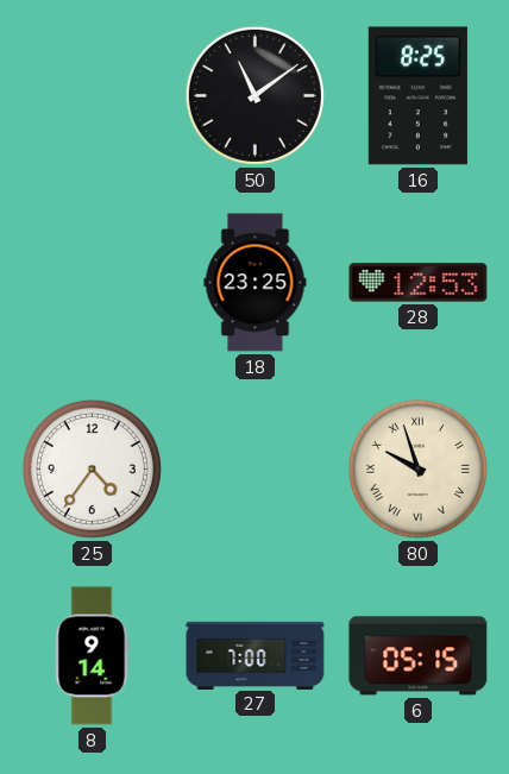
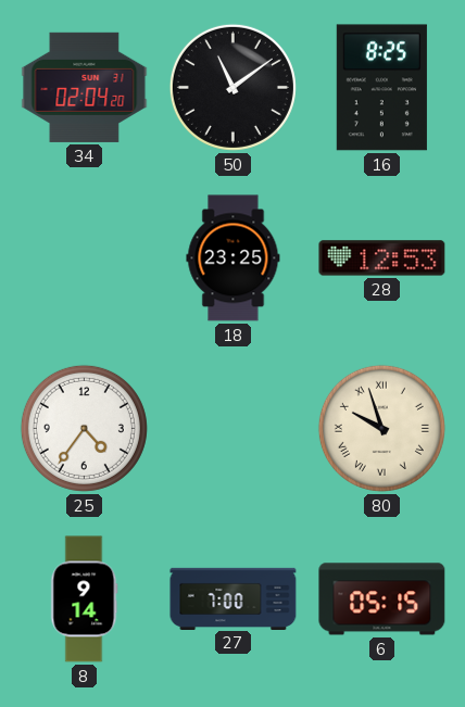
34: none -> 02:04
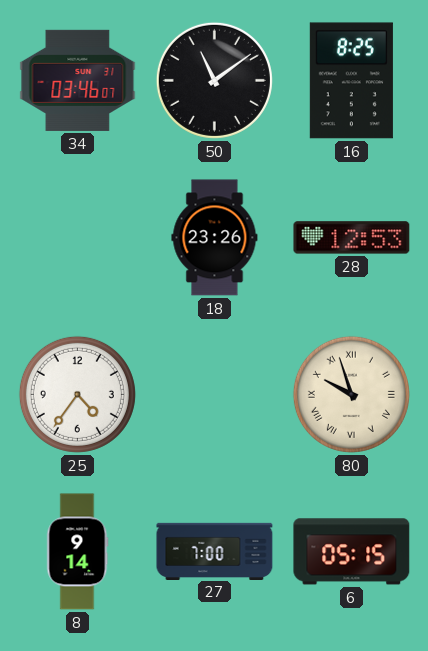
34: 02:04 -> 03:46
18: 23:25 -> 23:26
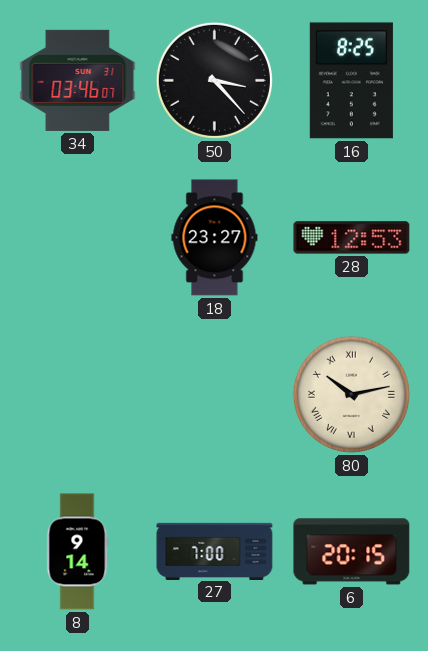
50: 11:09 -> 3:23
18: 23:26 -> 23:27
25: 4:36 -> none
80: 9:57 -> 10:13
6: 05:15 -> 20:15
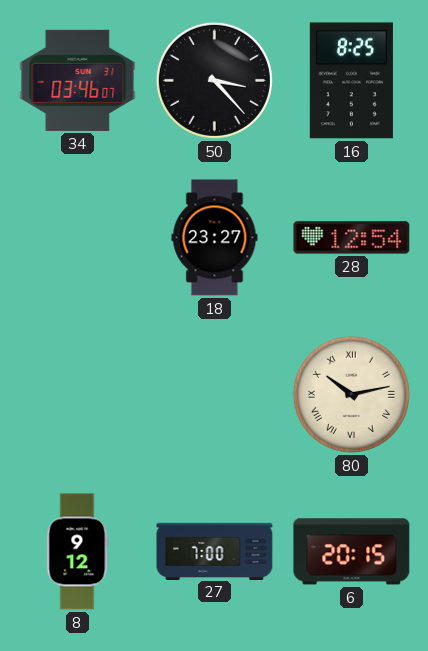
28: 12:53 -> 12:54
8: 9:14 -> 9:12
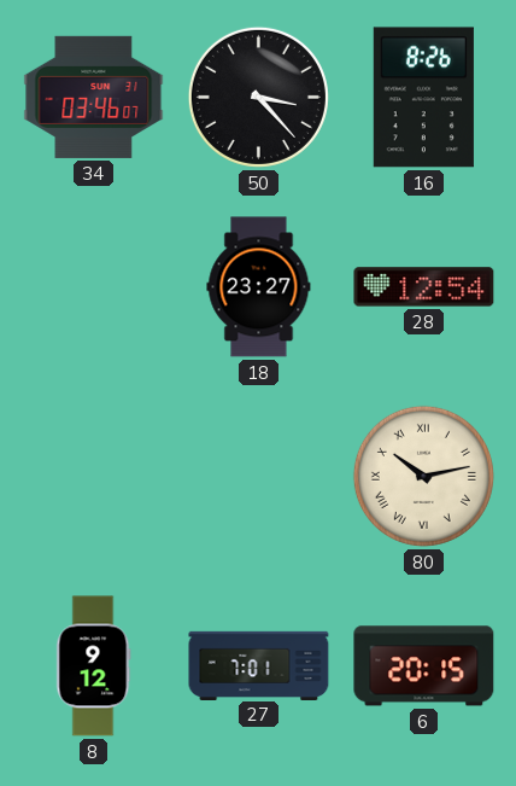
16: 8:25 -> 8:26
27: 7:00 -> 7:01
